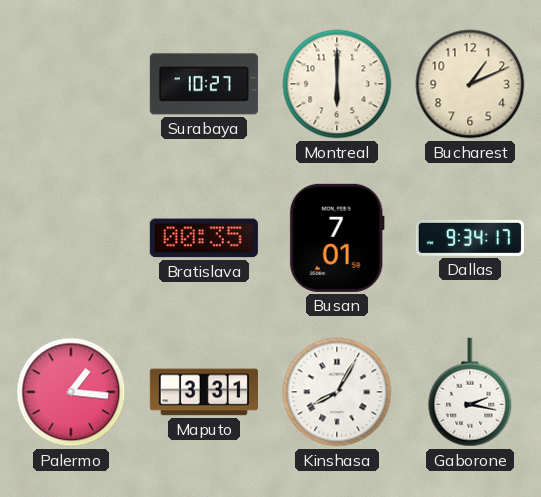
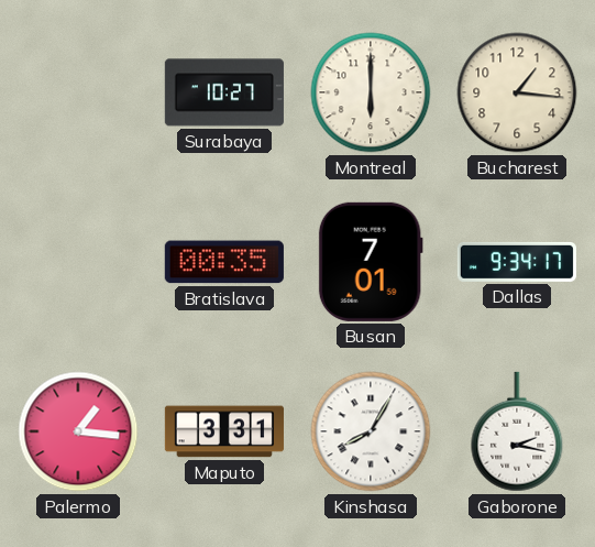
Bucharest: 1:11 -> 1:16
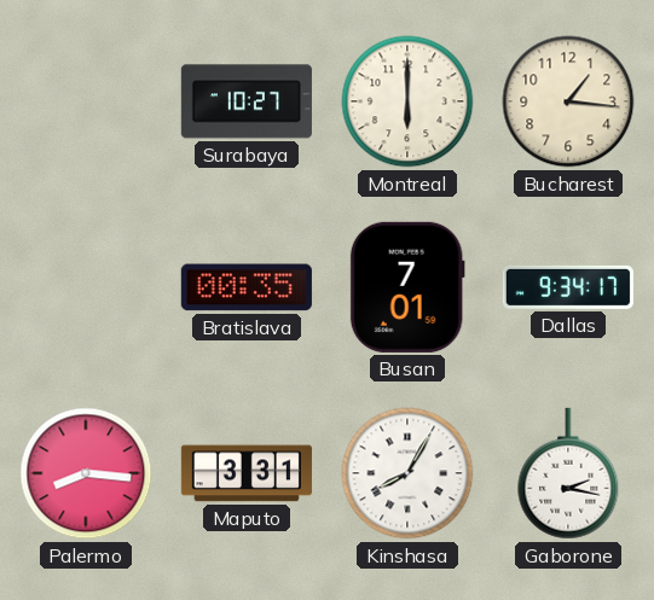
Palermo: 1:16 -> 8:16
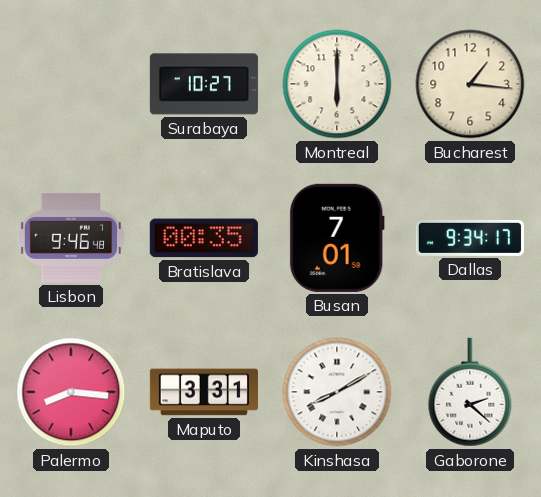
Lisbon: none -> 9:46
Kinshasa: 8:05 -> 8:10
Gaborone: 2:17 -> 2:22
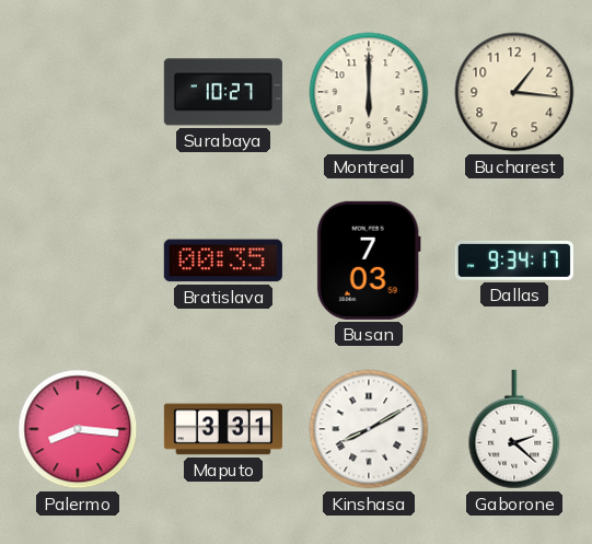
Lisbon: 9:46 -> none
Busan: 7:01 -> 7:03
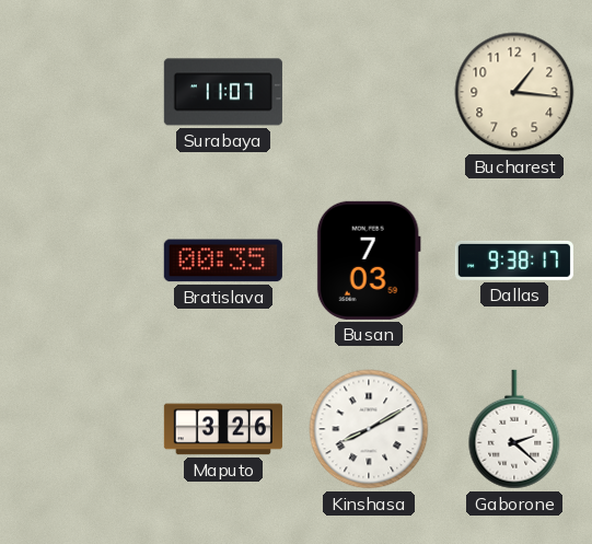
Surabaya: 10:27 -> 11:07
Montreal: 6:00 -> none
Dallas: 9:34 -> 9:38
Palermo: 8:16 -> none
Maputo: 3:31 -> 3:26
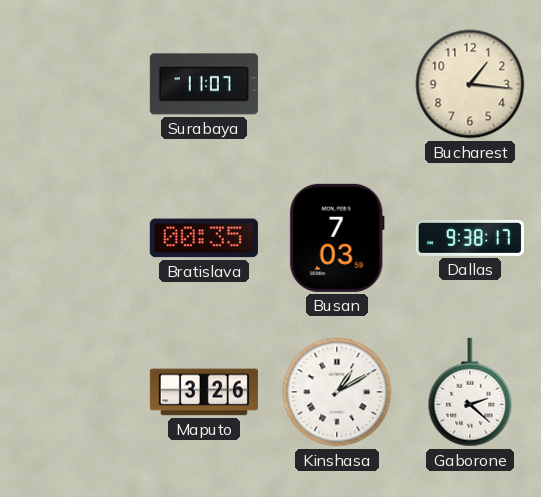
Kinshasa: 8:10 -> 1:10
